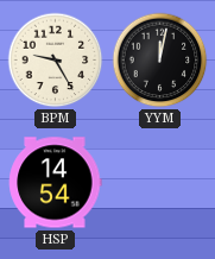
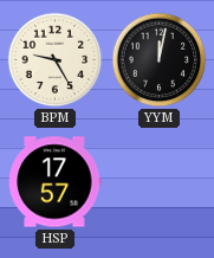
HSP: 14:54 -> 17:57
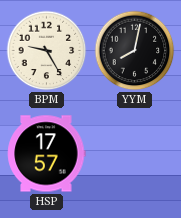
YYM: 12:02 -> 8:02
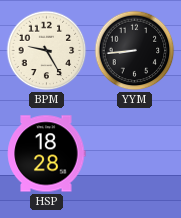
YYM: 8:02 -> 8:44
HSP: 17:57 -> 18:28
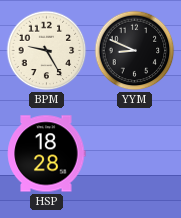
YYM: 8:44 -> 8:49
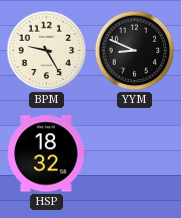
HSP: 18:28 -> 18:32
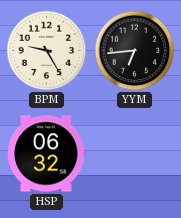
YYM: 8:49 -> 6:44
HSP: 18:32 -> 06:32
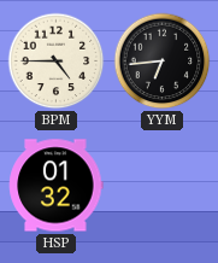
BPM: 9:25 -> 4:45
HSP: 06:32 -> 01:32
